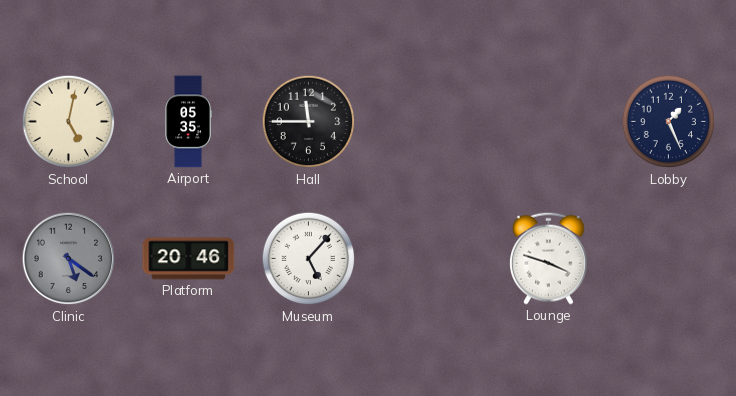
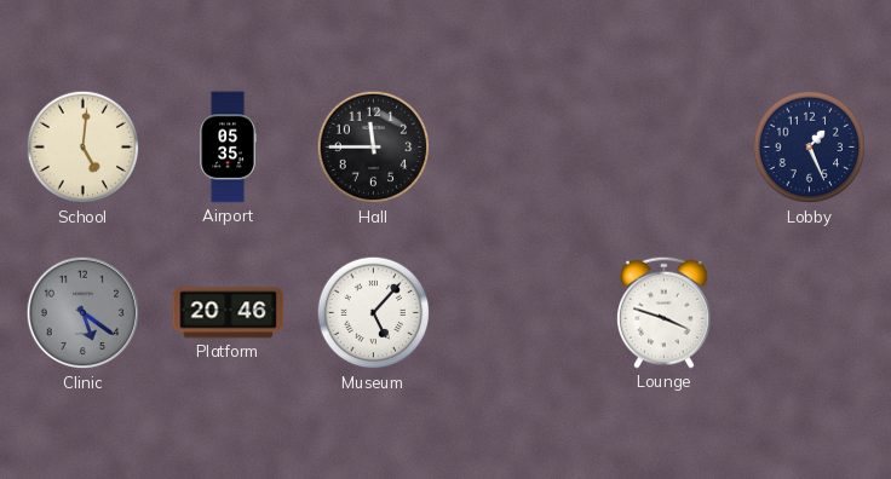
School: 5:02 -> 5:01
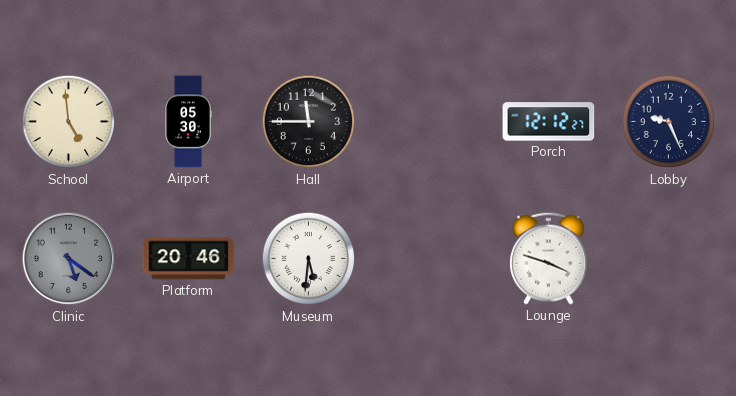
School: 5:01 -> 4:59
Airport: 05:35 -> 05:30
Porch: none -> 12:12
Lobby: 1:26 -> 9:26
Museum: 5:07 -> 5:31
